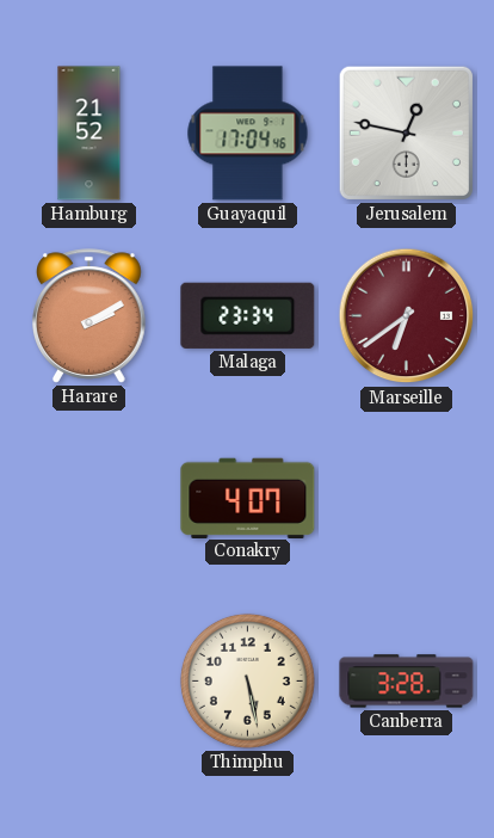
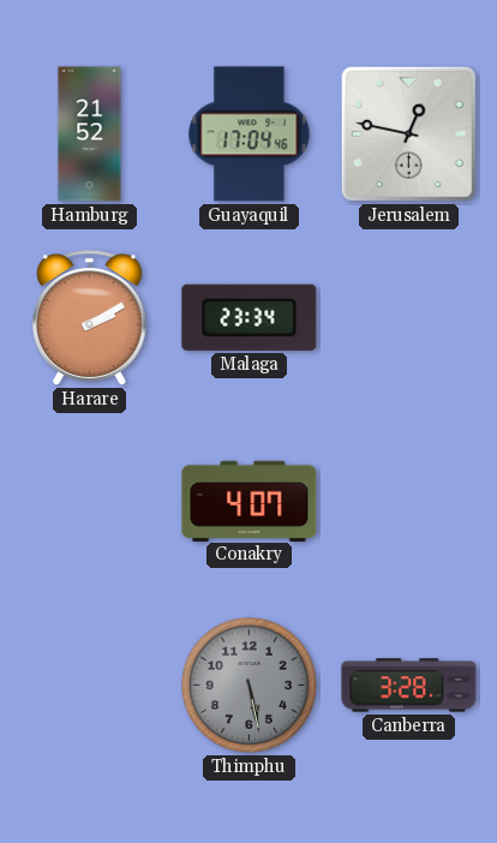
Marseille: 6:39 -> none
Thimphu dial: cream -> grey
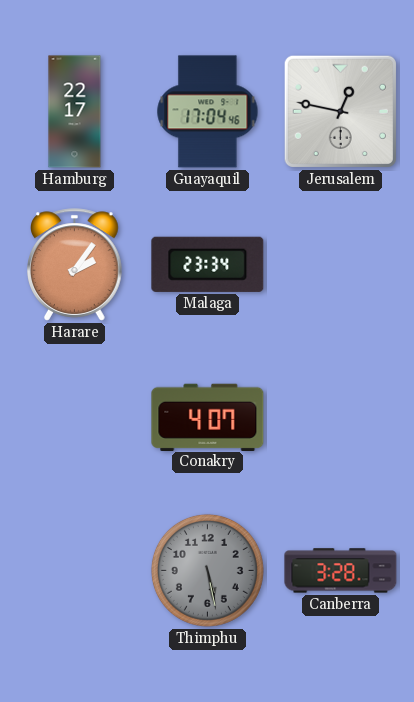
Hamburg: 21:52 -> 22:17
Harare: 2:10 -> 2:06
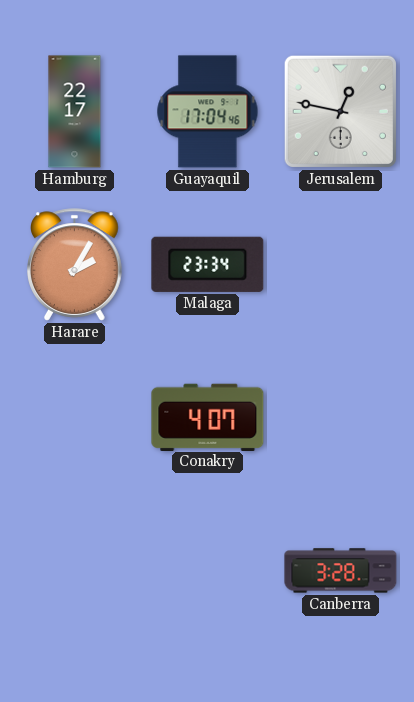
Harare: 2:06 -> 2:05
Thimphu: 5:28 -> none
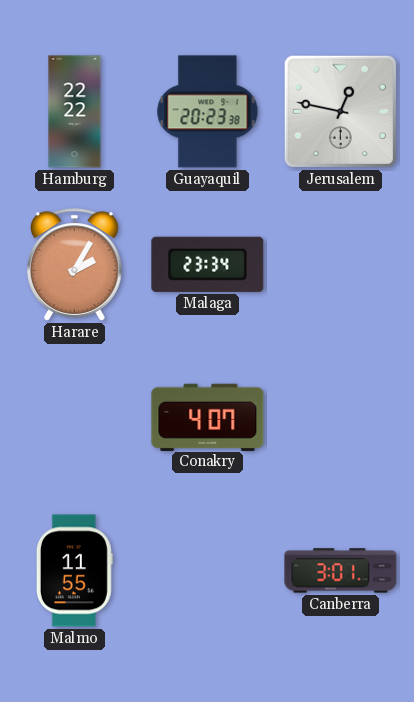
Hamburg: 22:17 -> 22:22
Guayaquil: 17:04 -> 20:23
Malmo: none -> 11:55
Canberra: 3:28 -> 3:01
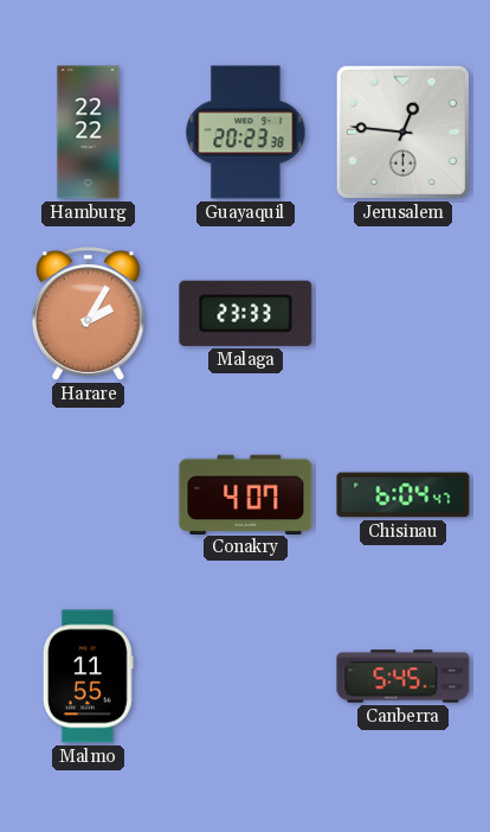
Jerusalem: 12:47 -> 12:46
Malaga: 23:34 -> 23:33
Chisinau: none -> 6:04
Canberra: 3:01 -> 5:45
